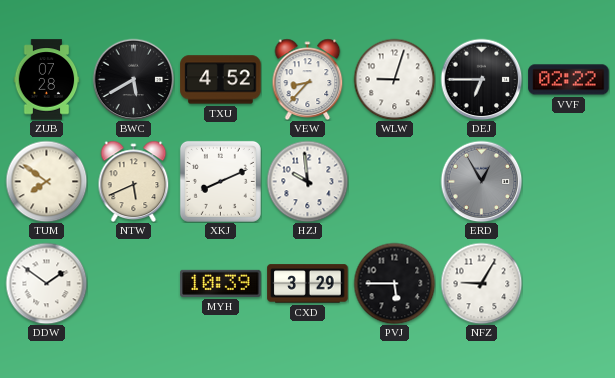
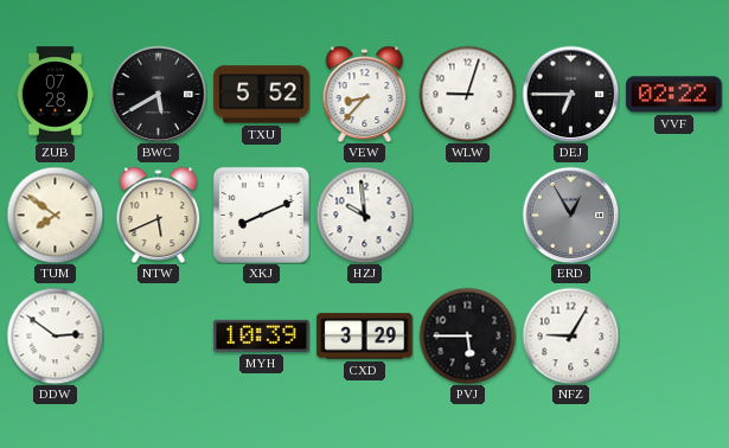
TXU: 4:52 -> 5:52
DDW: 1:51 -> 2:51
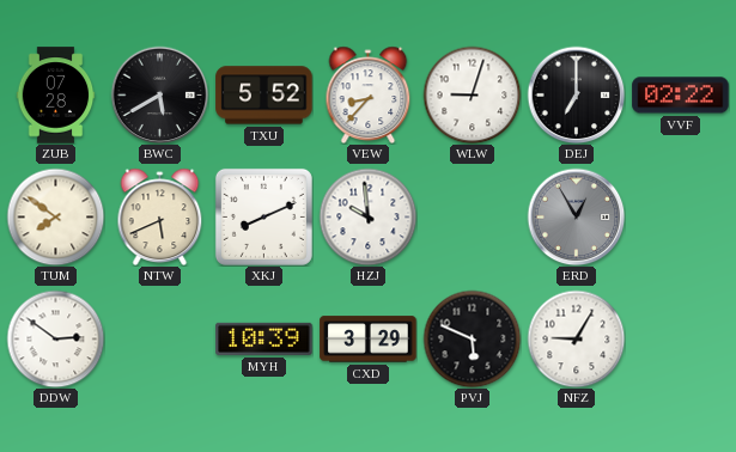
DEJ: 6:45 -> 7:00
PVJ: 5:45 -> 5:49
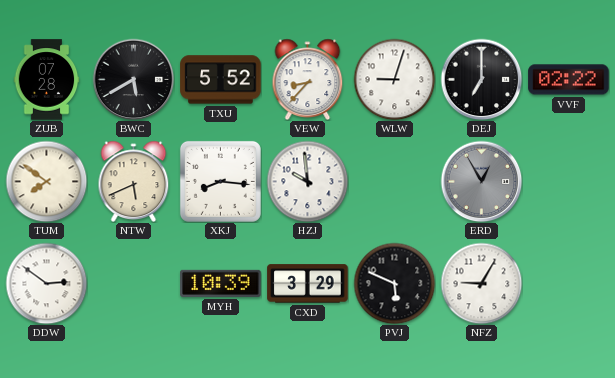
XKJ: 8:11 -> 8:16
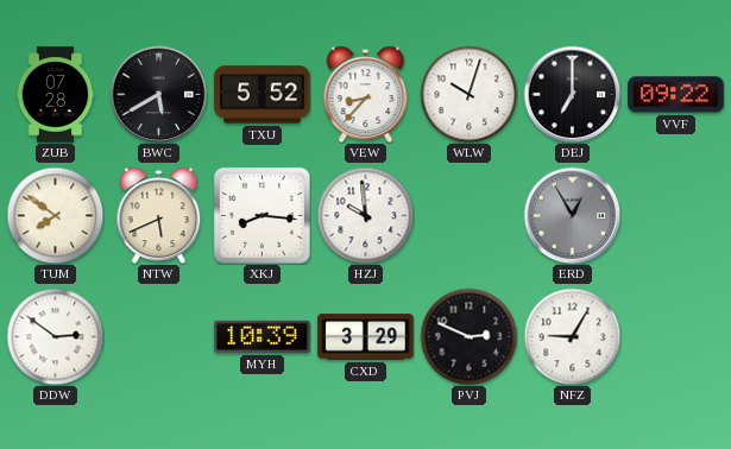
WLW: 9:03 -> 10:03
VVF: 02:22 -> 09:22
PVJ: 5:49 -> 2:49
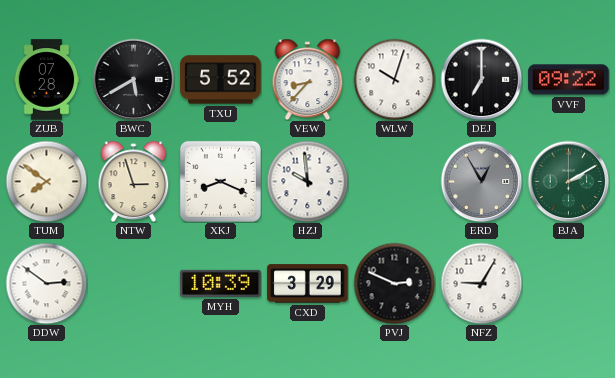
NTW: 5:41 -> 2:57
XKJ: 8:16 -> 8:19
BJA: none -> 2:10
